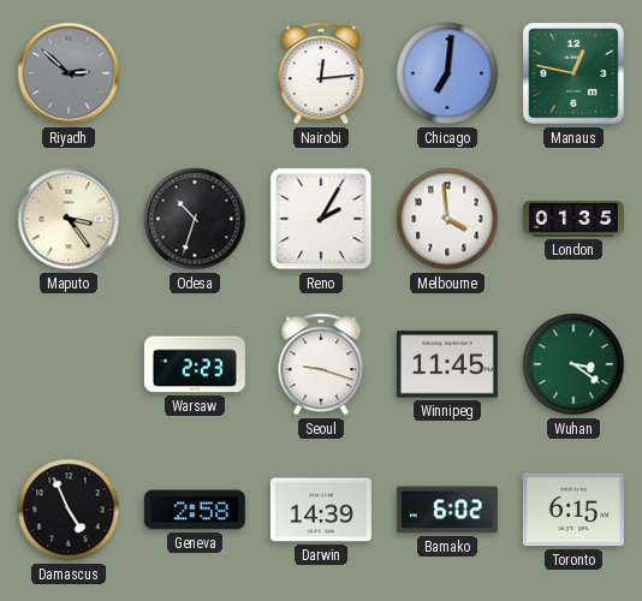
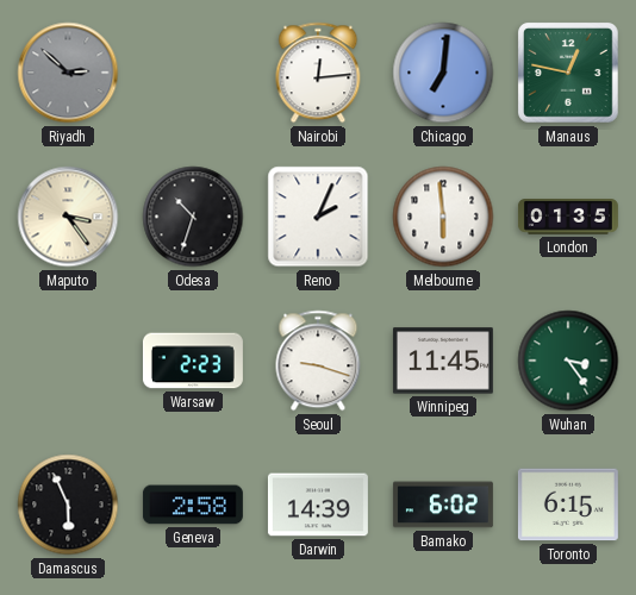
Reno: 2:05 -> 2:04
Melbourne: 3:59 -> 5:59
Wuhan: 3:21 -> 3:24
Damascus: 4:56 -> 5:56
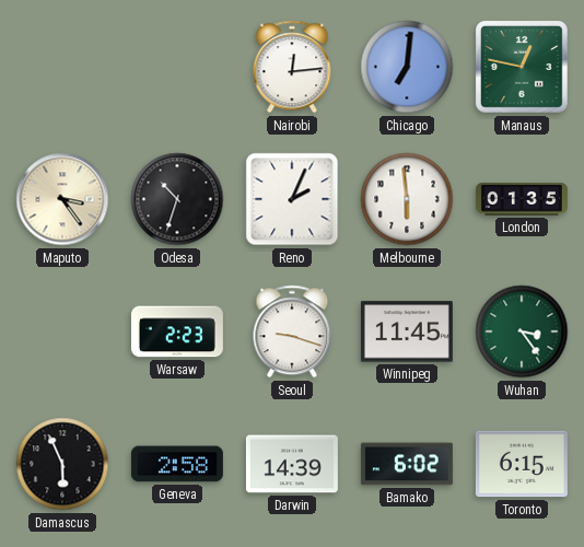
Riyadh: 2:52 -> none
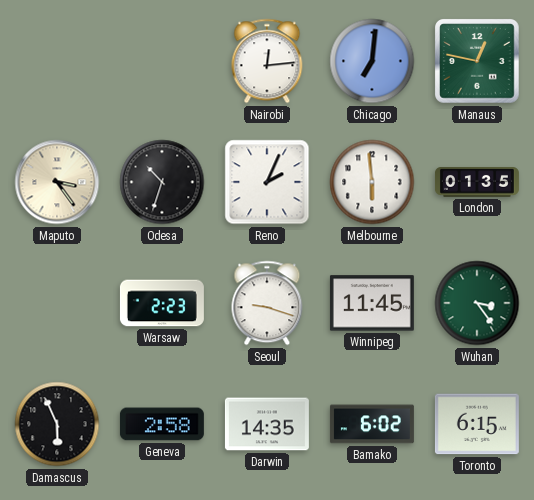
Darwin: 14:39 -> 14:35
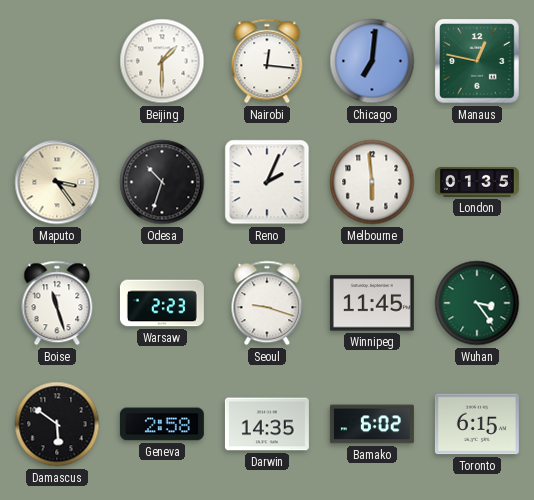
Beijing: none -> 1:30
Nairobi: 12:14 -> 12:16
Boise: none -> 11:27
Damascus: 5:56 -> 5:51
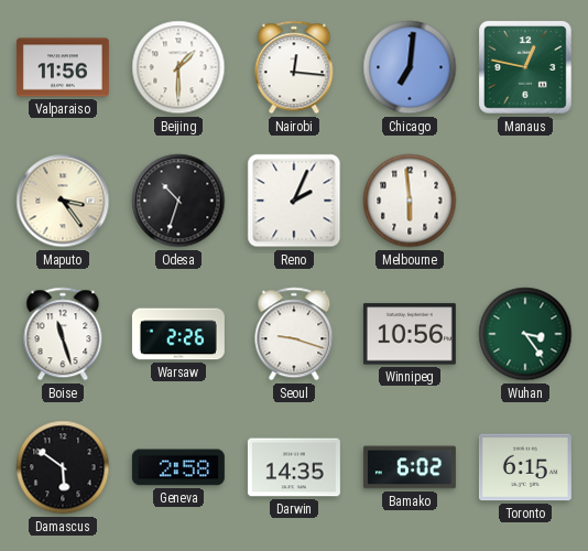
Valparaiso: none -> 11:56
London: 01:35 -> none
Warsaw: 2:23 -> 2:26
Winnipeg: 11:45 -> 10:56
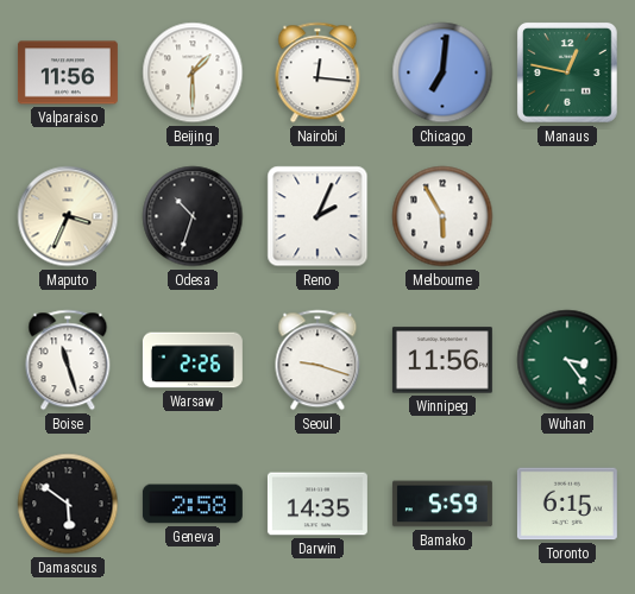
Maputo: 3:24 -> 3:34
Melbourne: 5:59 -> 5:55
Winnipeg: 10:56 -> 11:56
Bamako: 6:02 -> 5:59
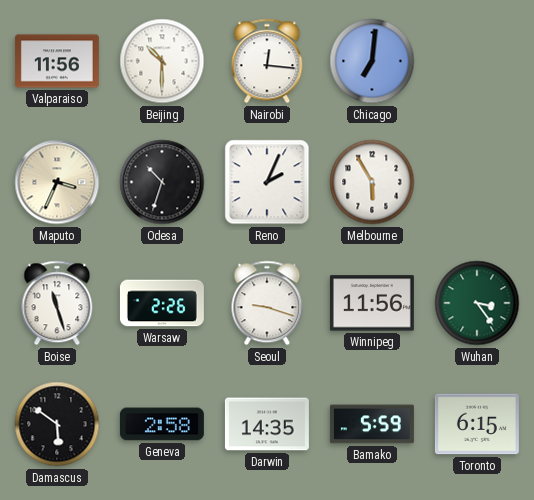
Beijing: 1:30 -> 10:30
Manaus: 12:47 -> none
